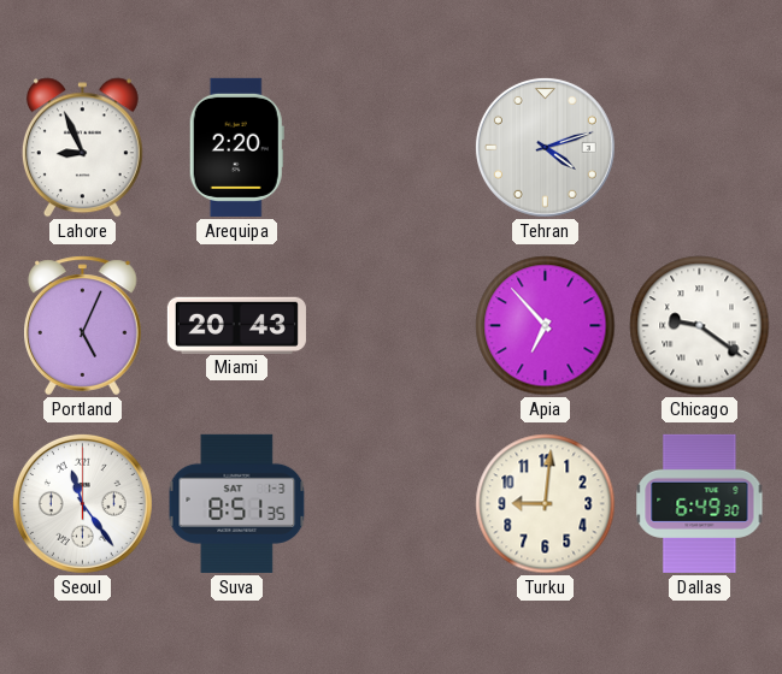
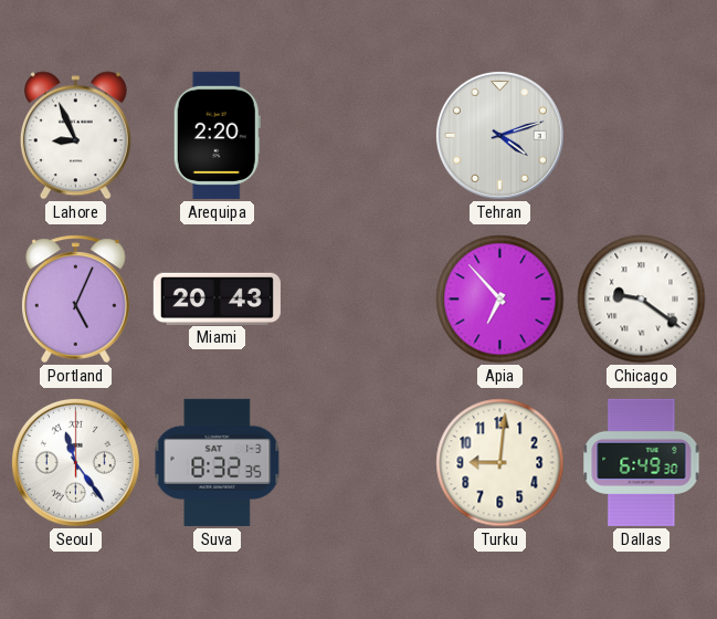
Suva: 8:51 -> 8:32
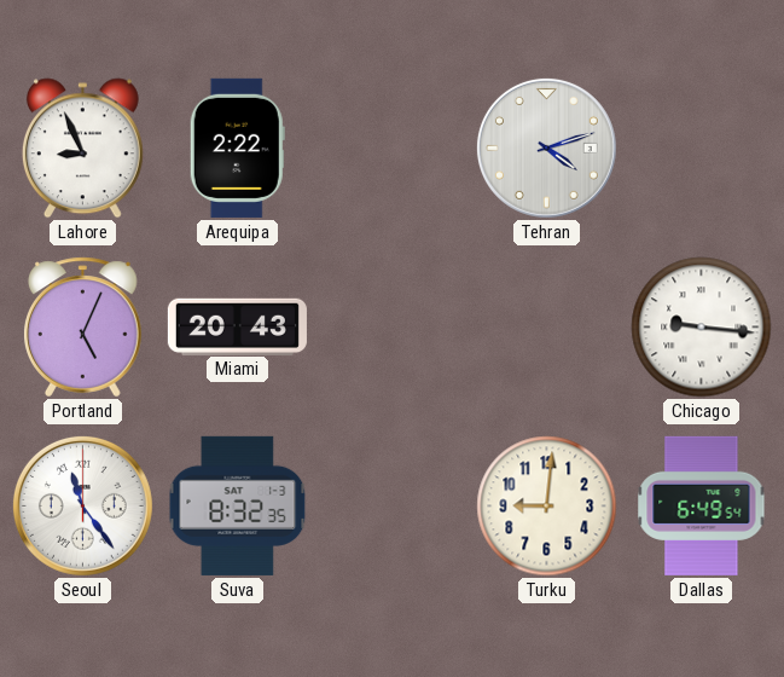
Arequipa: 2:20 -> 2:22
Apia: 6:53 -> none
Chicago: 9:21 -> 9:16
Dallas: 6:49:30 -> 6:49:54
